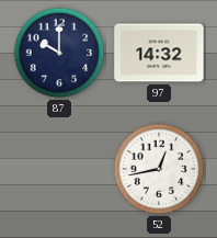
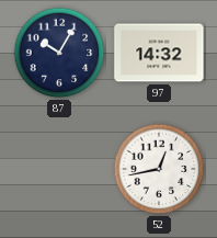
87: 10:00 -> 10:05
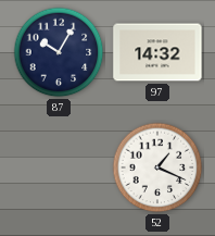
52: 12:43 -> 1:19
